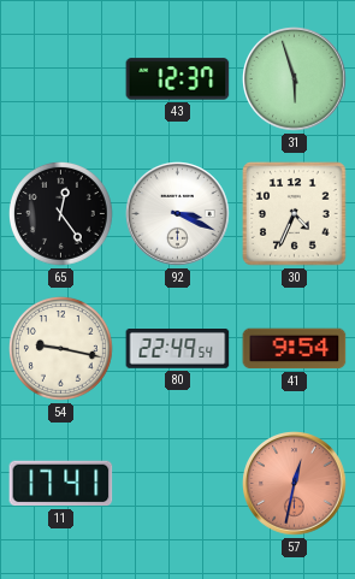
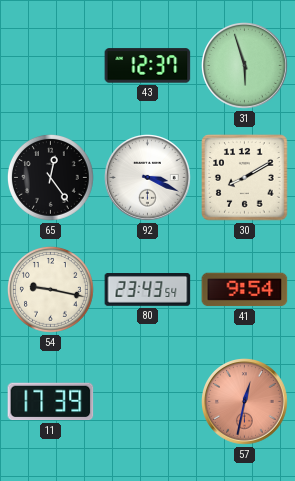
30: 4:34 -> 8:10
80: 22:49 -> 23:43
11: 17:41 -> 17:39
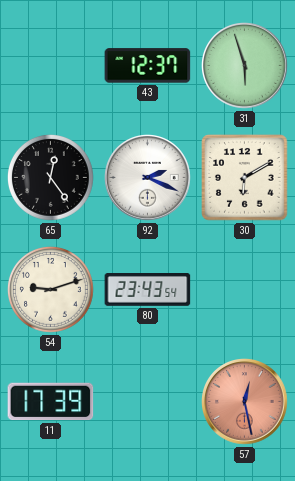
92: 3:19 -> 2:19
30: 8:10 -> 6:10
54: 9:17 -> 9:12
41: 9:54 -> none
57: 12:32 -> 12:28
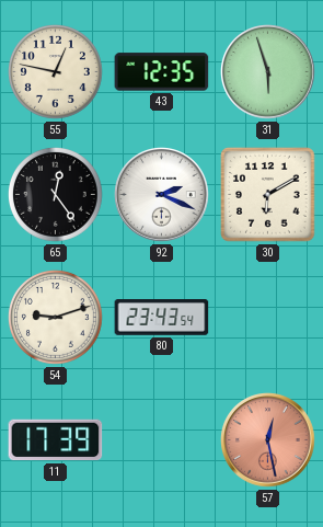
55: none -> 12:47
43: 12:37 -> 12:35
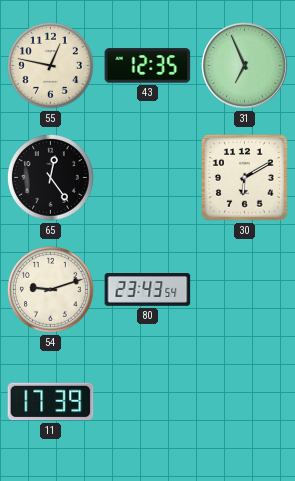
31: 5:57 -> 6:56
92: 2:19 -> none
57: 12:28 -> none
